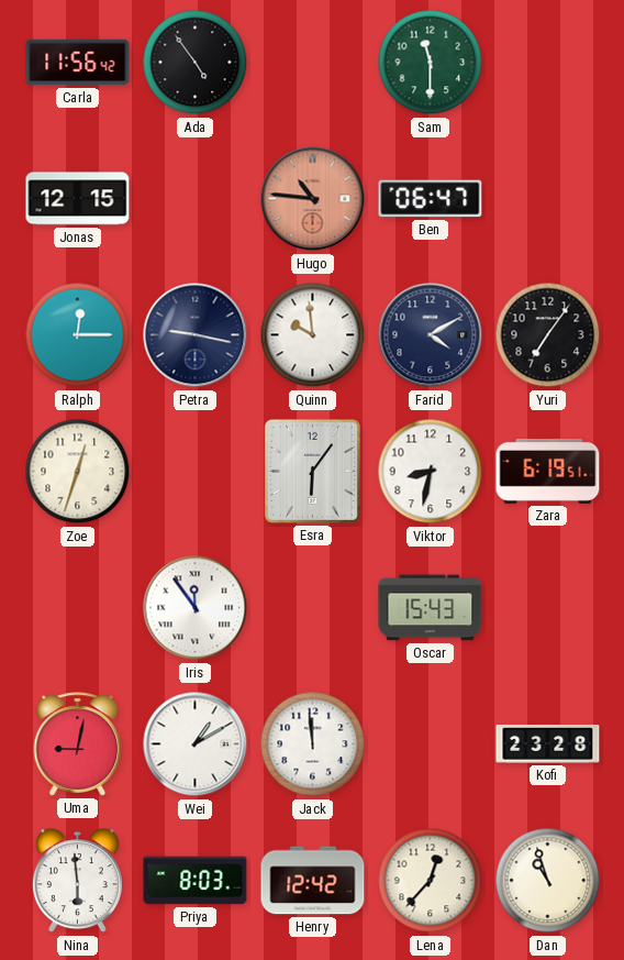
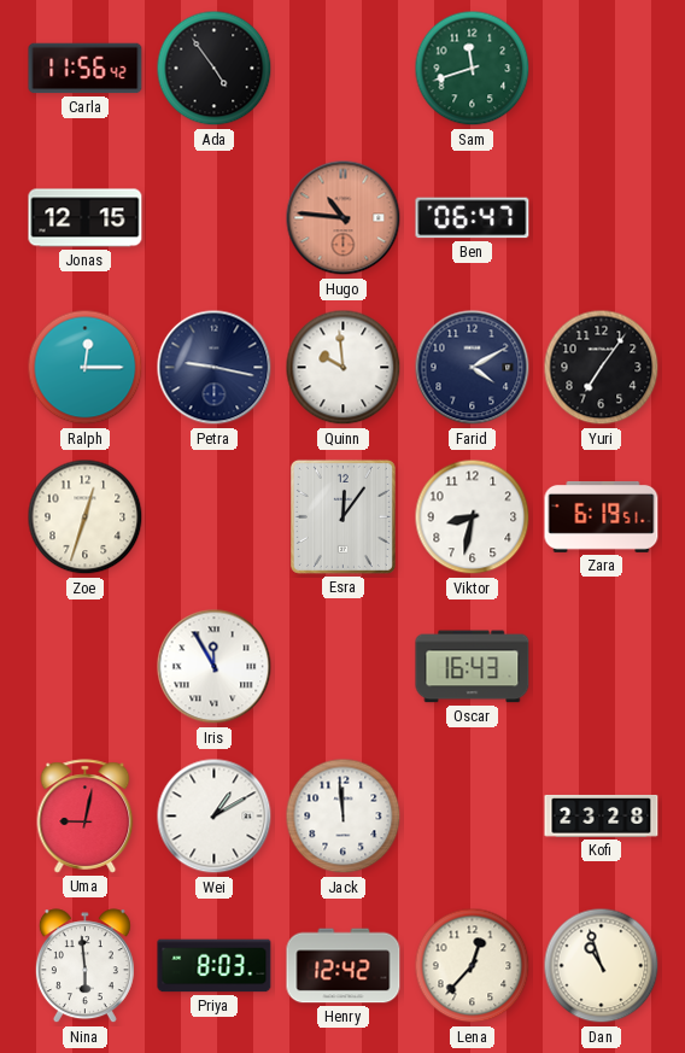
Sam: 11:30 -> 11:42
Esra: 6:06 -> 12:06
Iris: 11:54 -> 11:55
Oscar: 15:43 -> 16:43
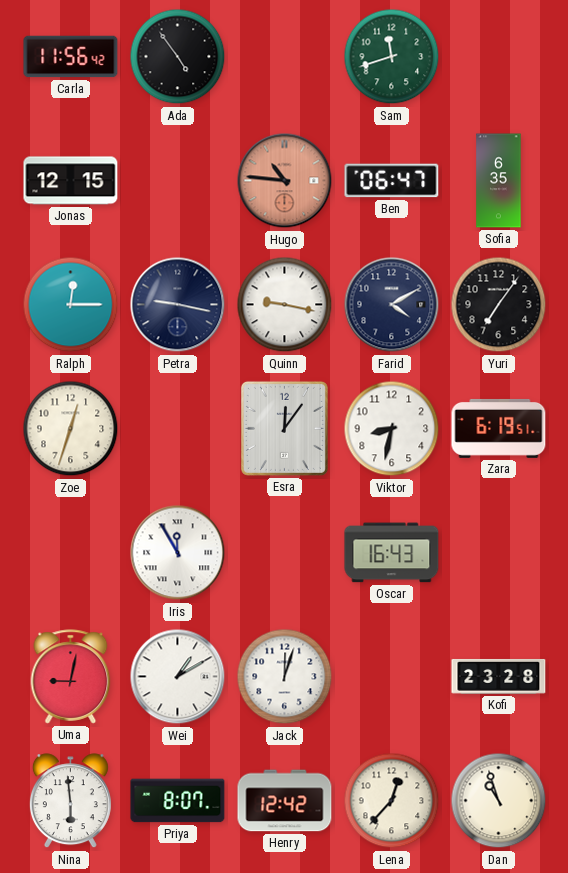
Sofia: none -> 6:35
Quinn: 9:59 -> 9:17
Jack: 11:59 -> 12:03
Priya: 8:03 -> 8:07
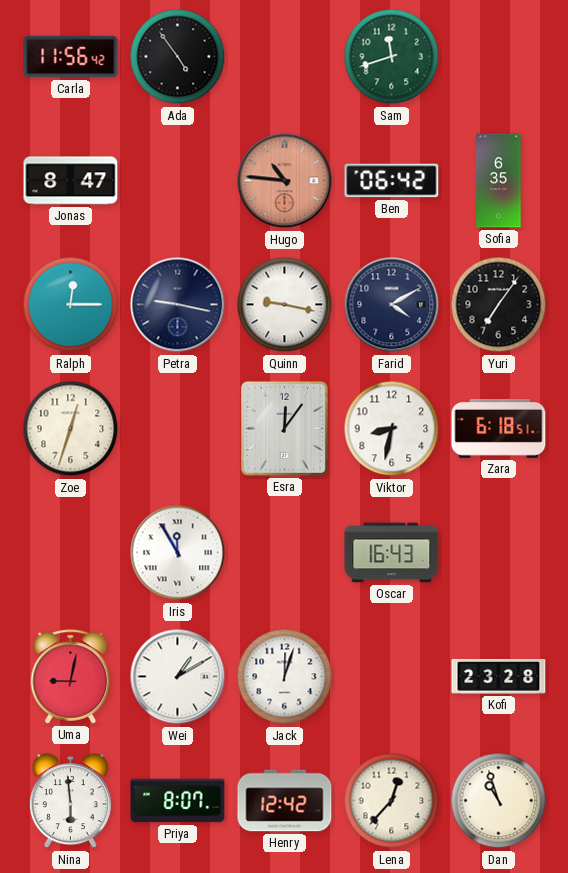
Jonas: 12:15 -> 8:47
Ben: 06:47 -> 06:42
Zara: 6:19 -> 6:18
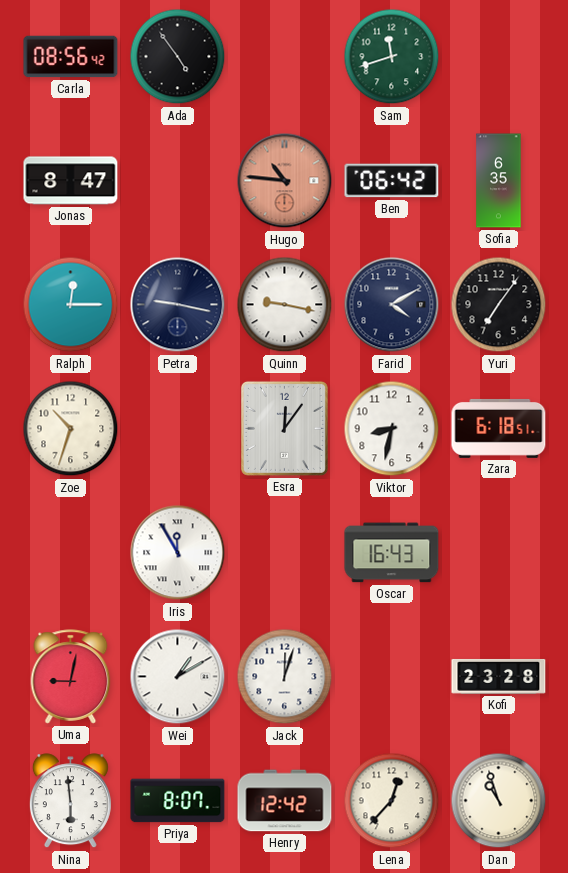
Carla: 11:56 -> 08:56
Zoe: 12:33 -> 10:33
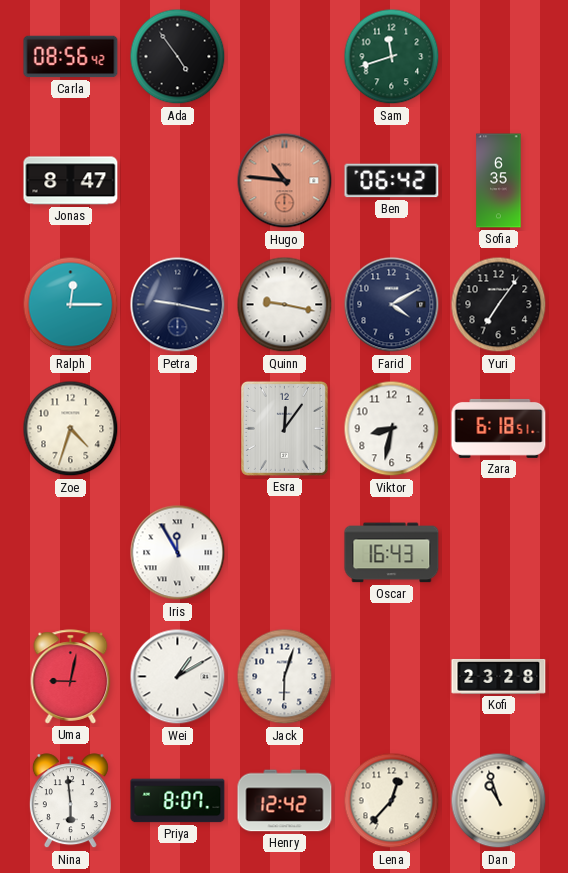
Zoe: 10:33 -> 4:33
Jack: 12:03 -> 6:03
